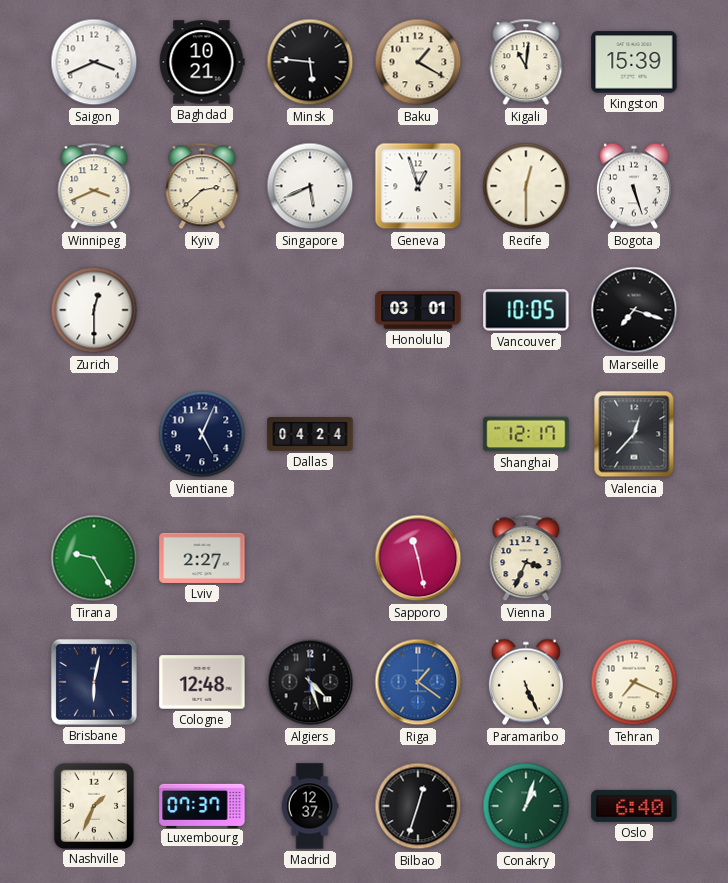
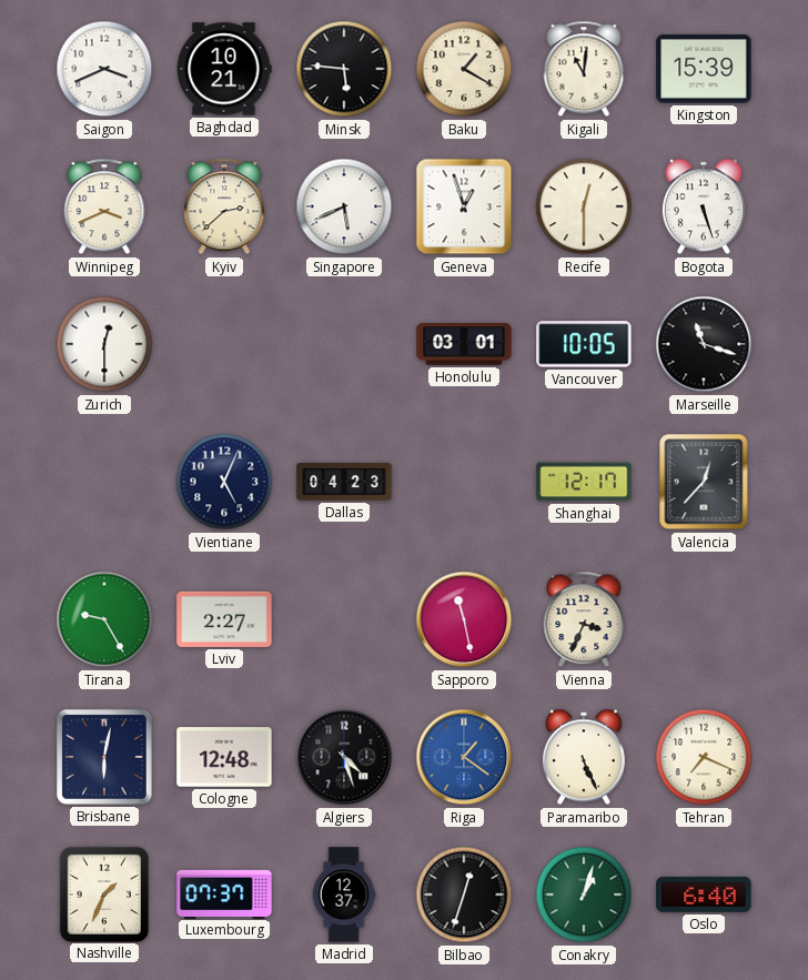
Marseille: 7:18 -> 11:18
Dallas: 04:24 -> 04:23
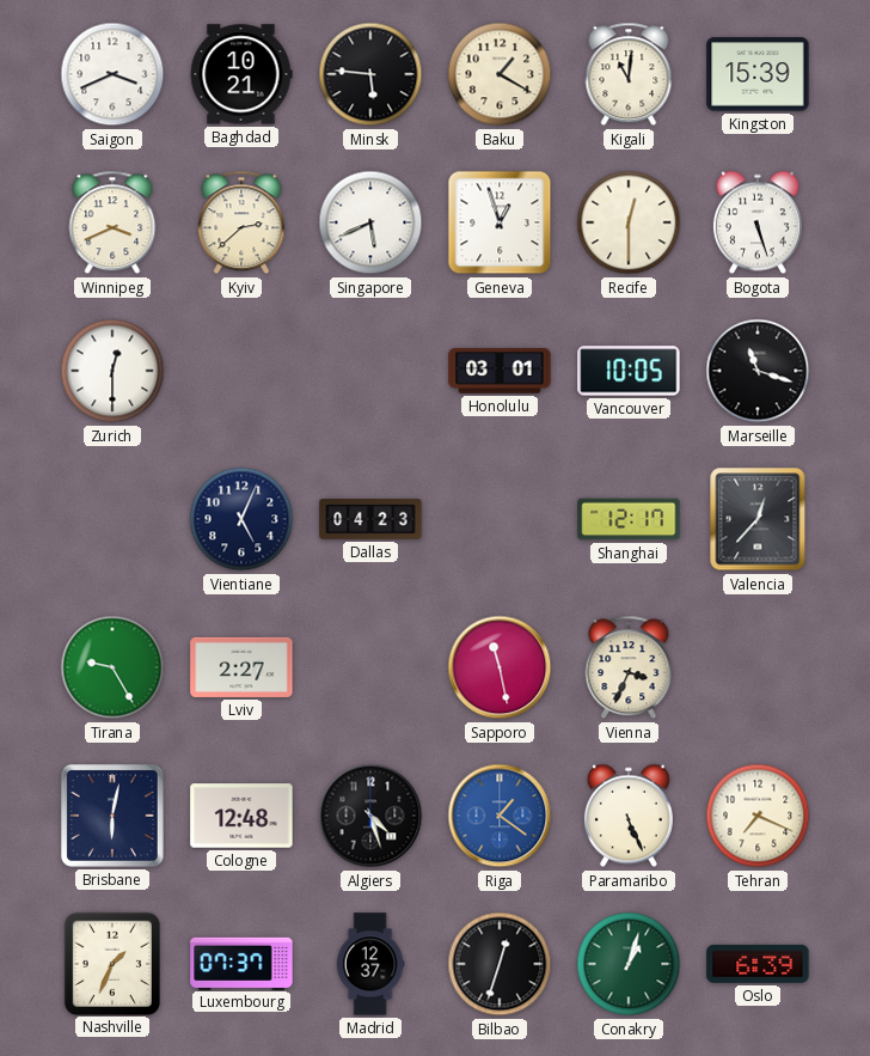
Oslo: 6:40 -> 6:39
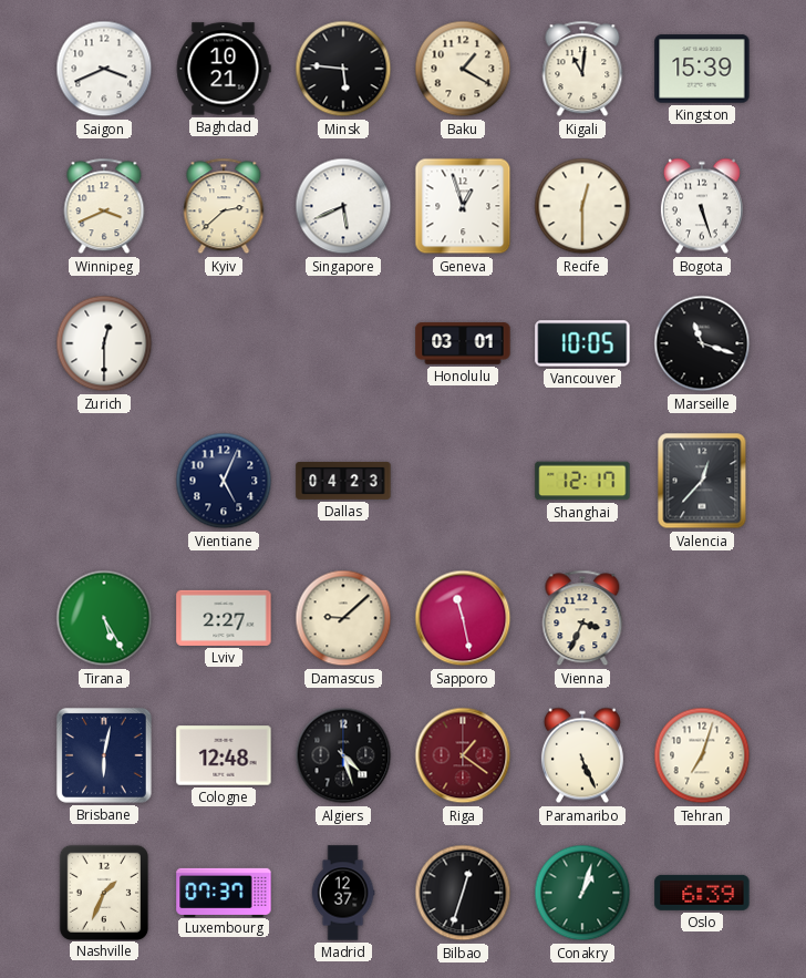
Tirana: 9:25 -> 5:25
Damascus: none -> 9:08
Riga dial: blue -> burgundy
Tehran: 7:19 -> 7:03
